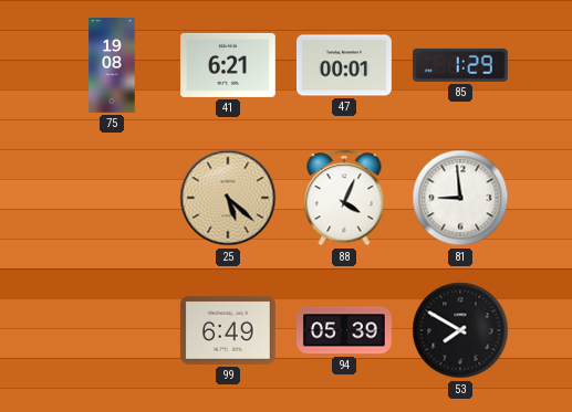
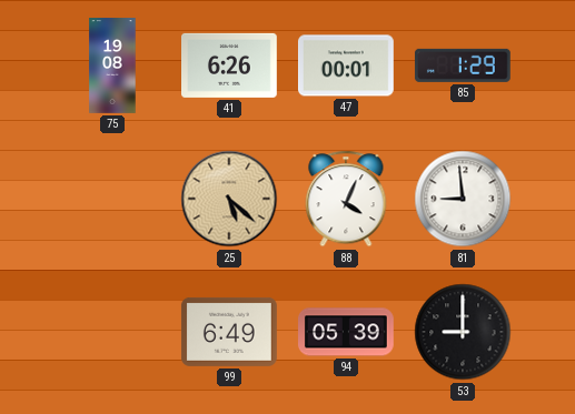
41: 6:21 -> 6:26
53: 7:50 -> 9:00
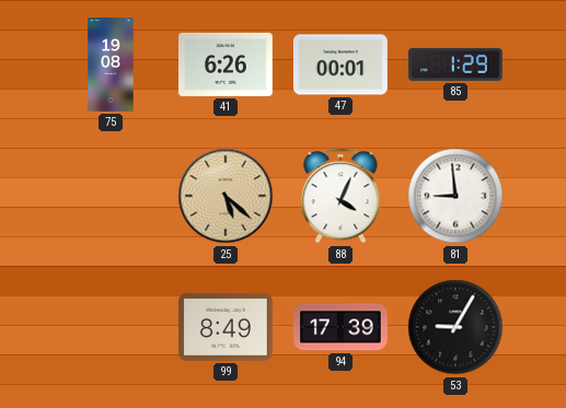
99: 6:49 -> 8:49
94: 05:39 -> 17:39
53: 9:00 -> 9:05
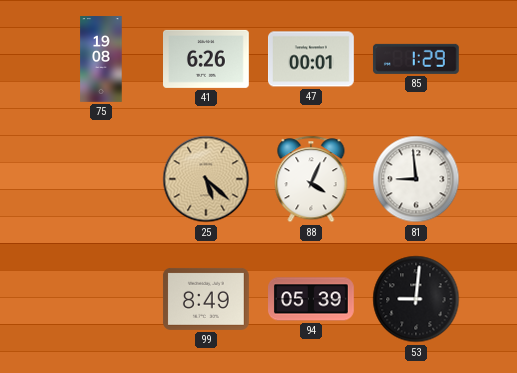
94: 17:39 -> 05:39
53: 9:05 -> 9:01
